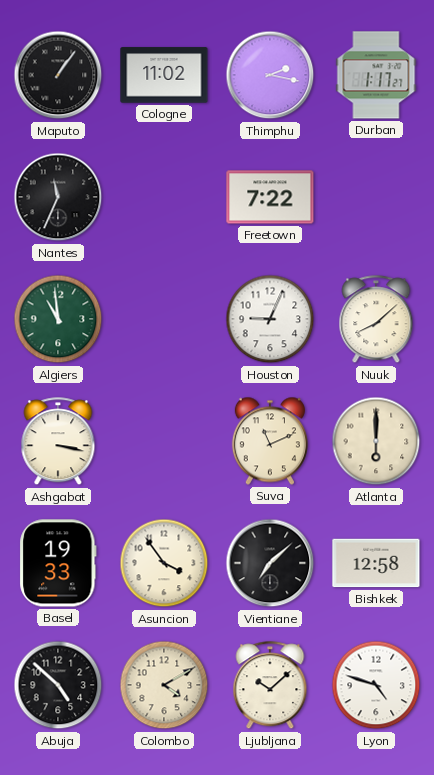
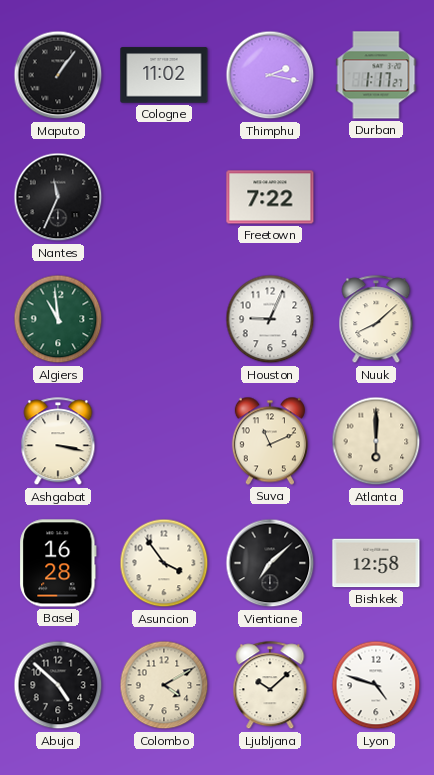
Basel: 19:33 -> 16:28
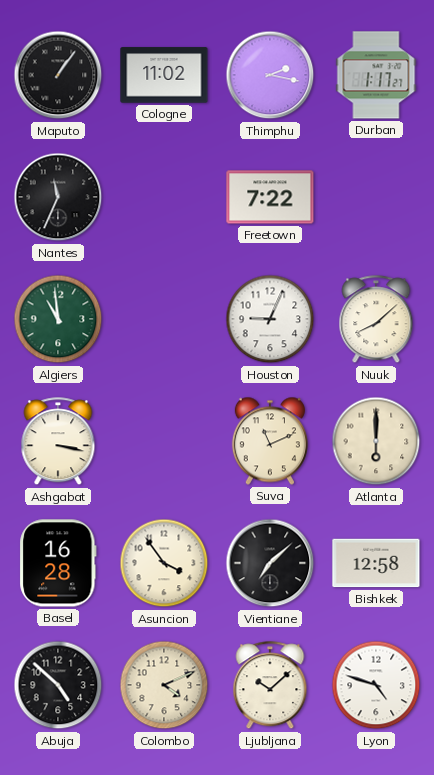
Colombo: 4:10 -> 4:11
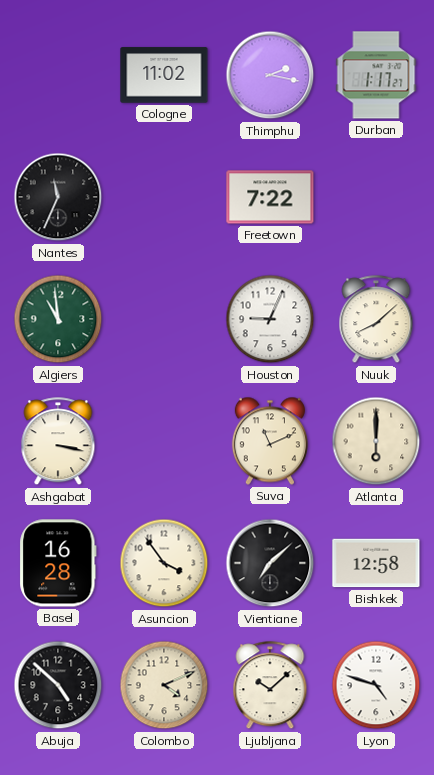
Maputo: 1:06 -> none
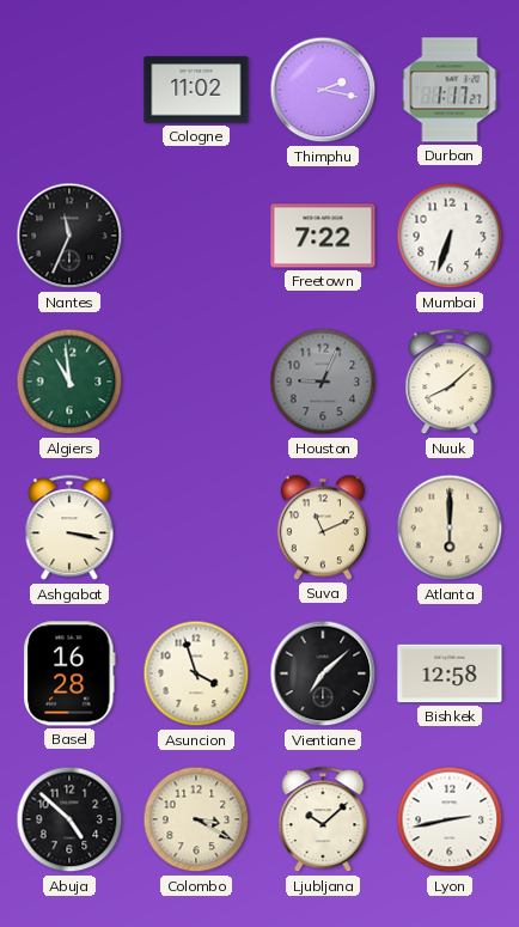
Mumbai: none -> 6:33
Houston dial: white -> grey
Asuncion: 3:54 -> 3:57
Colombo: 4:11 -> 3:20
Lyon: 4:48 -> 2:43
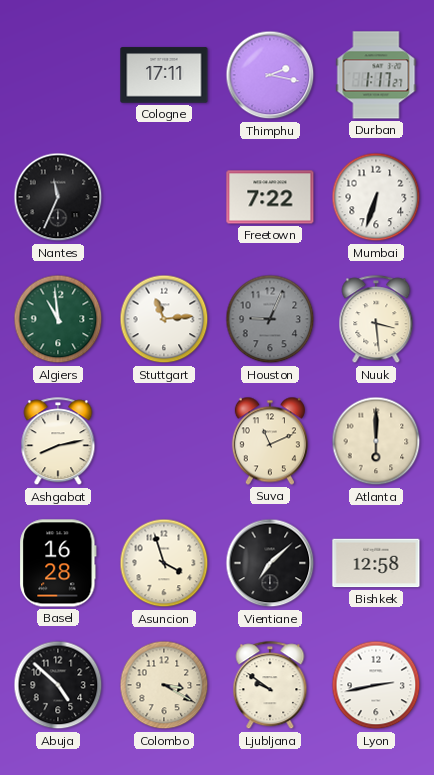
Cologne: 11:02 -> 17:11
Stuttgart: none -> 11:14
Nuuk: 8:08 -> 3:29
Ashgabat: 3:17 -> 8:13
Ljubljana: 10:08 -> 9:51
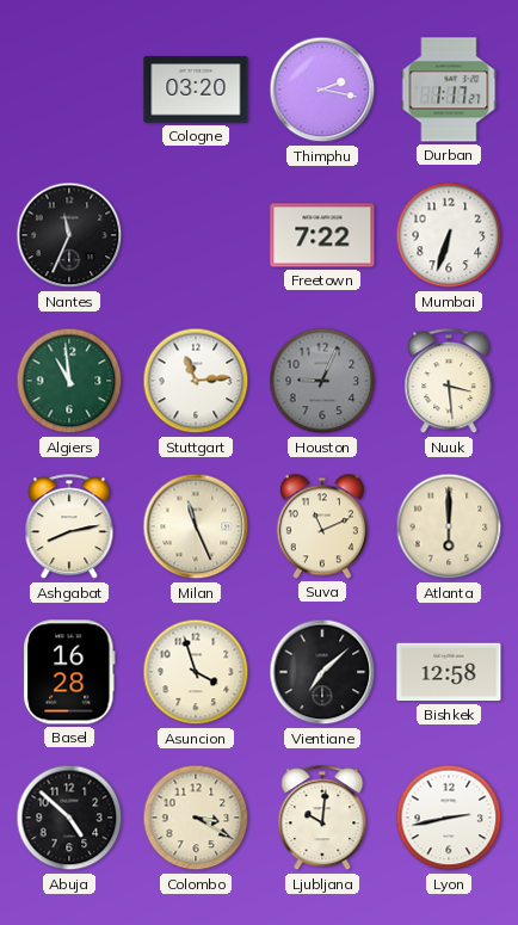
Cologne: 17:11 -> 03:20
Milan: none -> 11:26
Ljubljana: 9:51 -> 10:01
